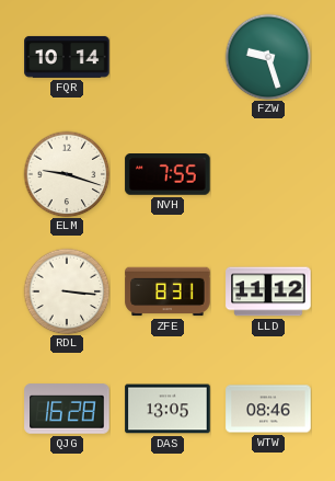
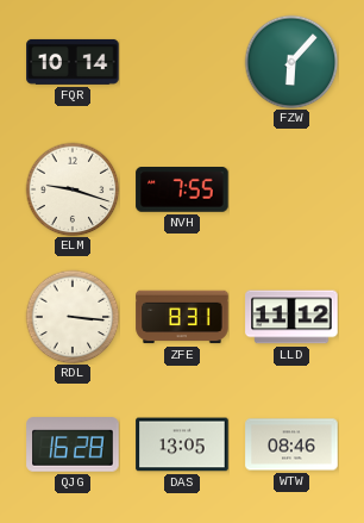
FZW: 9:27 -> 6:07
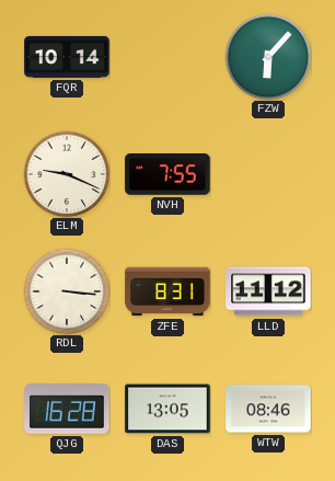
ELM: 9:18 -> 9:19
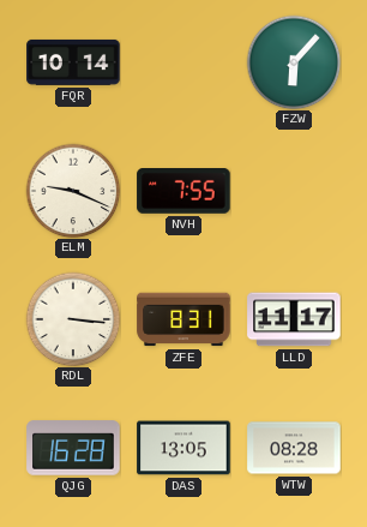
LLD: 11:12 -> 11:17
WTW: 08:46 -> 08:28
